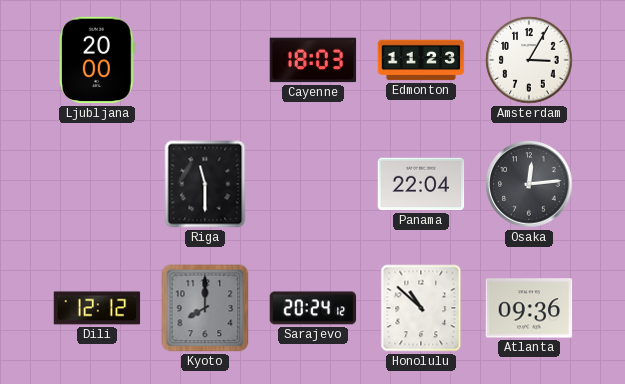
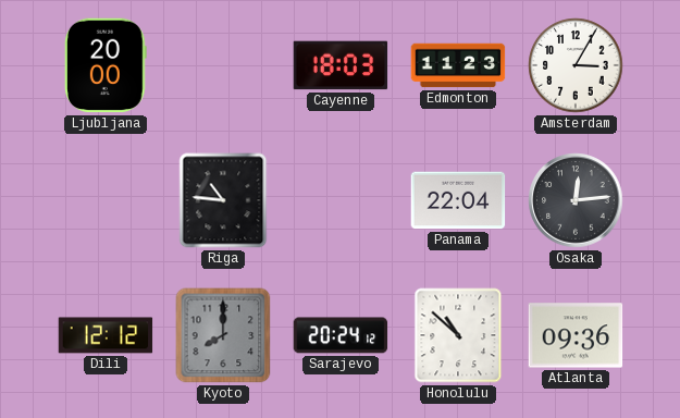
Riga: 11:30 -> 10:46
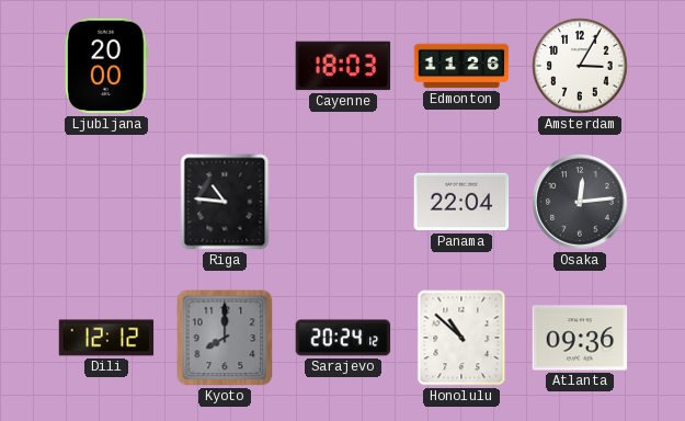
Edmonton: 11:23 -> 11:26
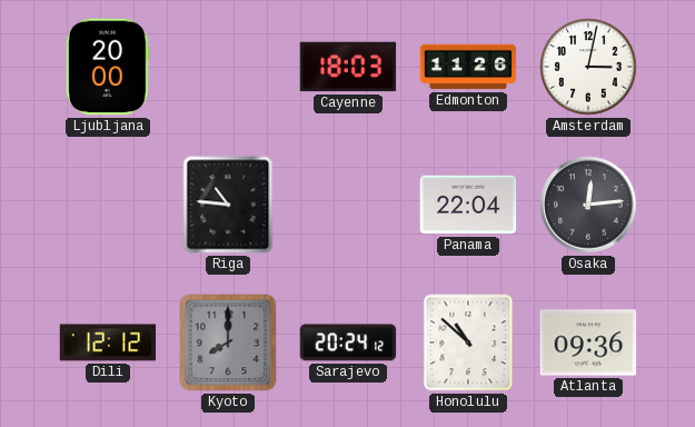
Amsterdam: 3:05 -> 3:02
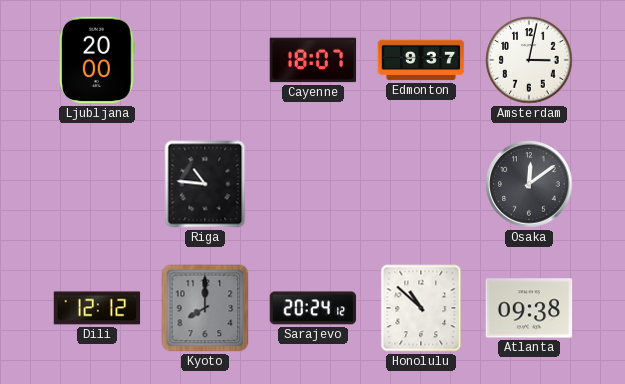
Cayenne: 18:03 -> 18:07
Edmonton: 11:26 -> 9:37
Panama: 22:04 -> none
Osaka: 12:14 -> 12:09
Atlanta: 09:36 -> 09:38
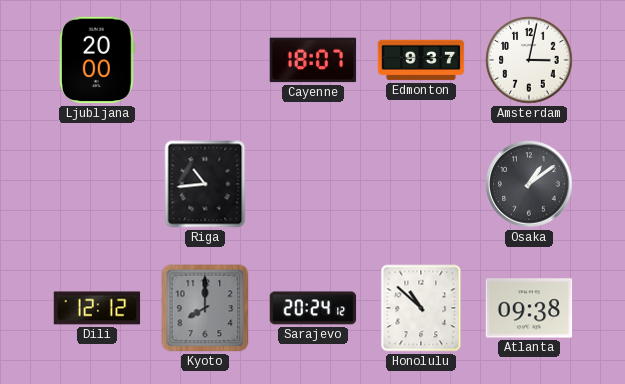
Riga: 10:46 -> 10:44
Osaka: 12:09 -> 1:09
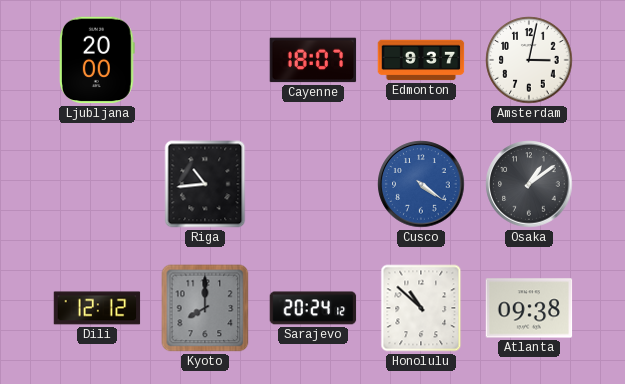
Cusco: none -> 4:21
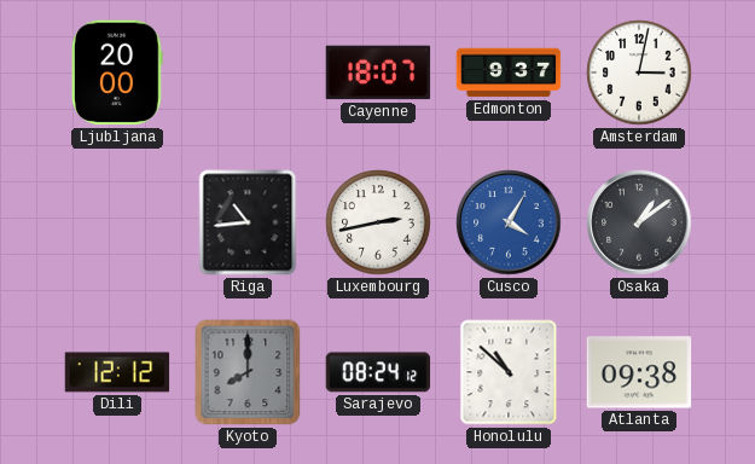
Luxembourg: none -> 2:43
Cusco: 4:21 -> 4:05
Sarajevo: 20:24 -> 08:24
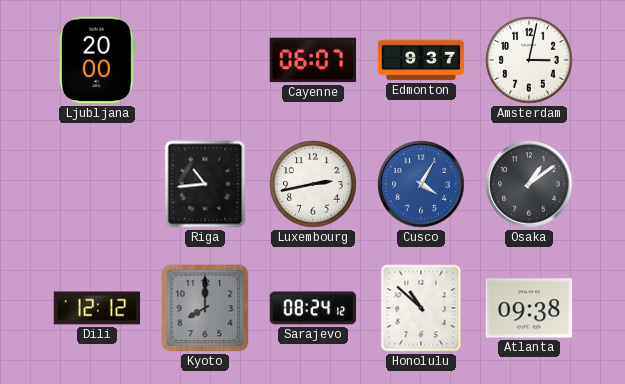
Cayenne: 18:07 -> 06:07
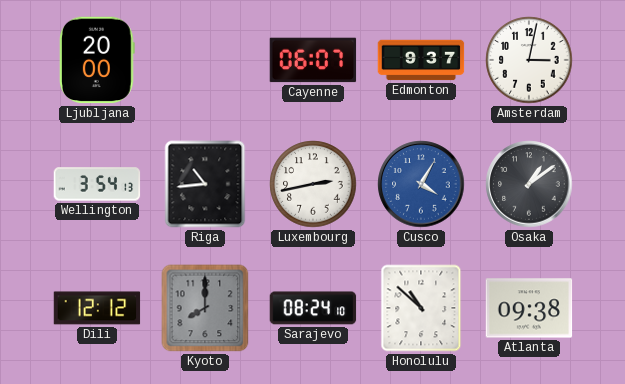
Wellington: none -> 3:54
Sarajevo: 08:24:12 -> 08:24:10
